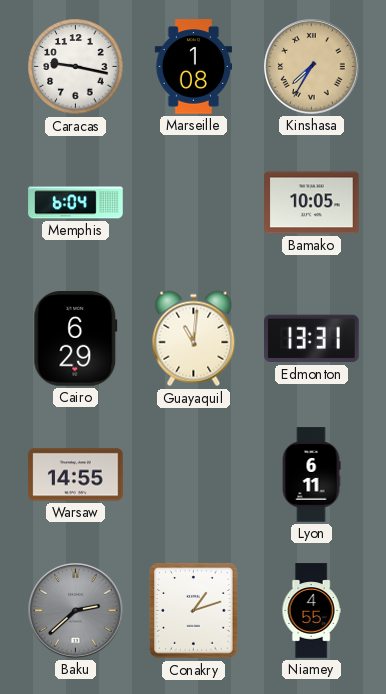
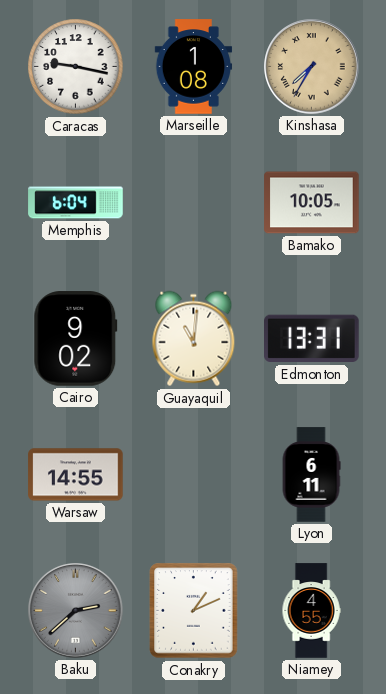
Cairo: 6:29 -> 9:02
Conakry: 1:12 -> 1:11
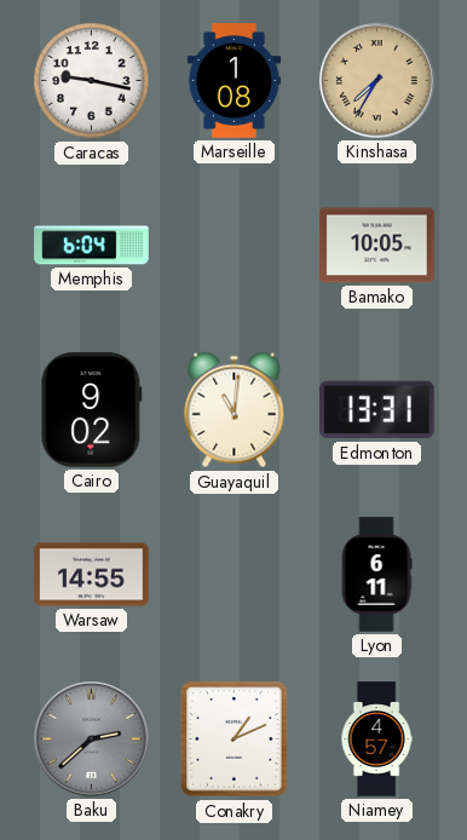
Niamey: 4:55 -> 4:57
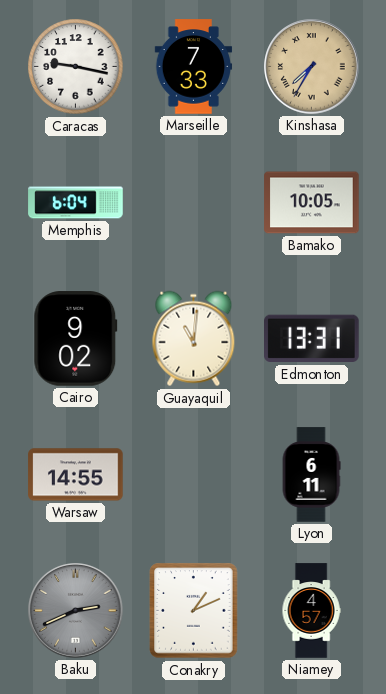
Marseille: 1:08 -> 7:33
Baku: 2:38 -> 2:41
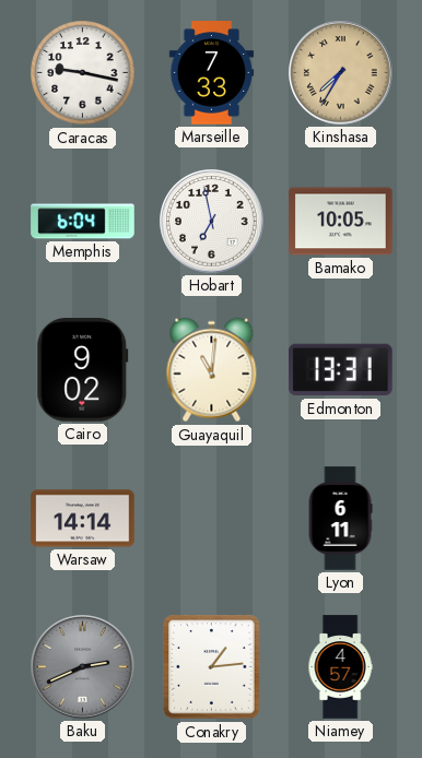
Hobart: none -> 6:58
Warsaw: 14:55 -> 14:14
Conakry: 1:11 -> 1:14
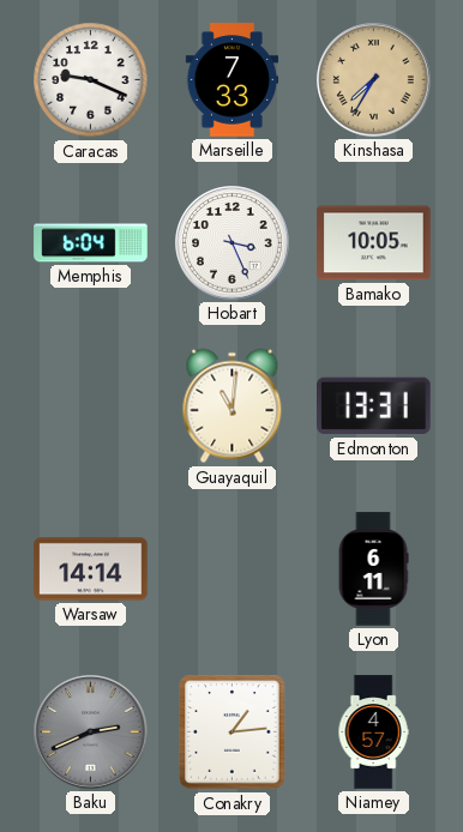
Caracas: 9:17 -> 9:19
Hobart: 6:58 -> 3:26
Cairo: 9:02 -> none
